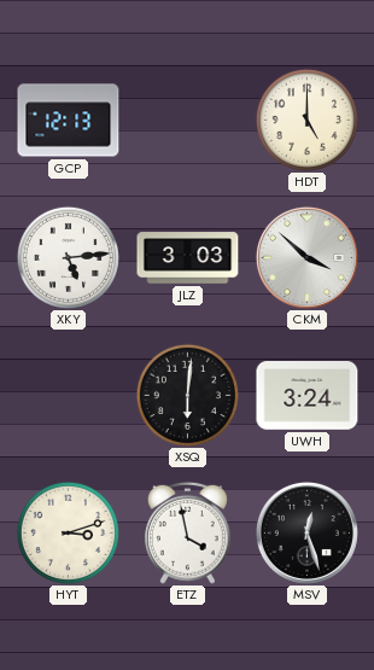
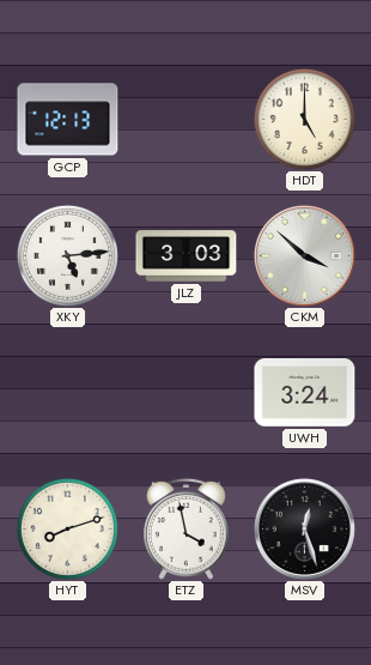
XSQ: 6:01 -> none
HYT: 3:12 -> 8:12
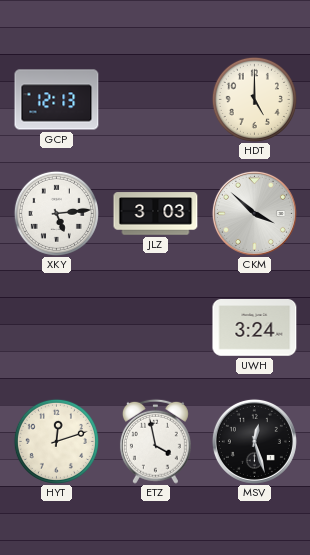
HYT: 8:12 -> 12:12
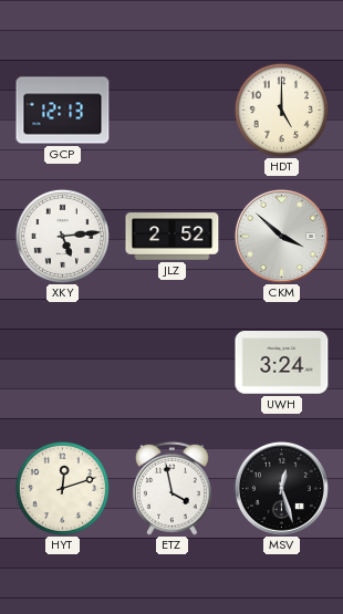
JLZ: 3:03 -> 2:52
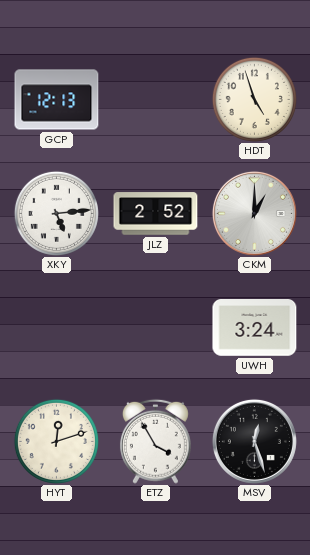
HDT: 5:00 -> 4:57
CKM: 3:52 -> 1:00
ETZ: 3:58 -> 3:55
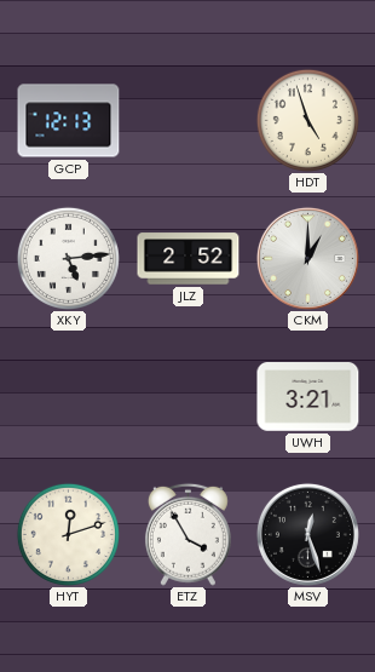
UWH: 3:24 -> 3:21
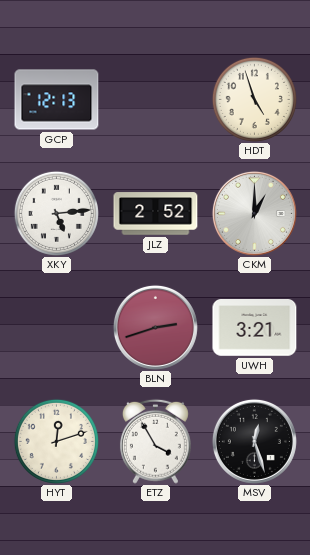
BLN: none -> 2:42
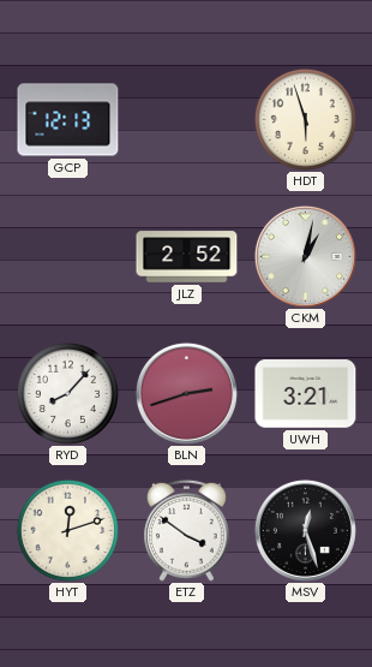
HDT: 4:57 -> 5:57
XKY: 5:14 -> none
CKM: 1:00 -> 1:02
RYD: none -> 8:07
ETZ: 3:55 -> 3:51
